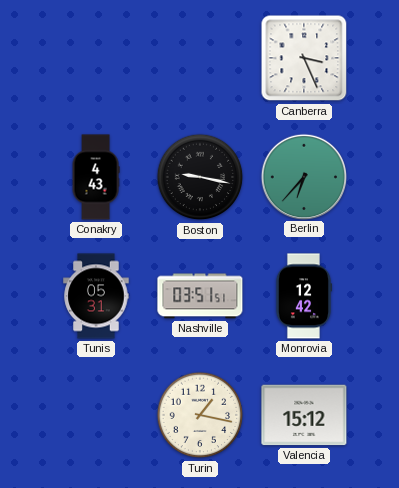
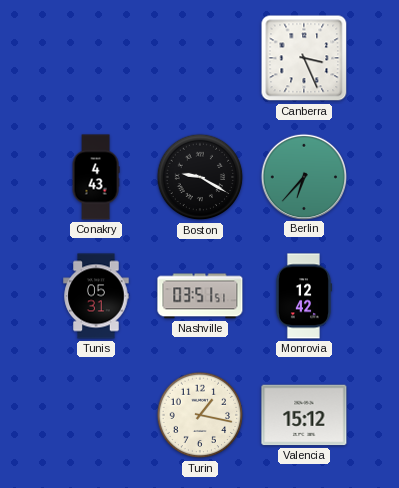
Boston: 9:17 -> 9:20
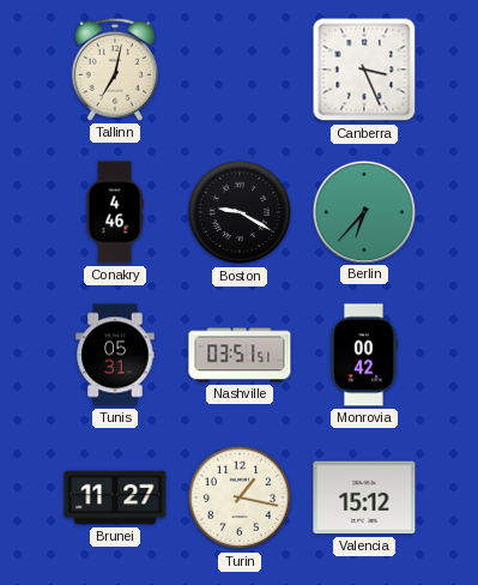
Tallinn: none -> 7:02
Conakry: 4:43 -> 4:46
Monrovia: 12:42 -> 00:42
Brunei: none -> 11:27
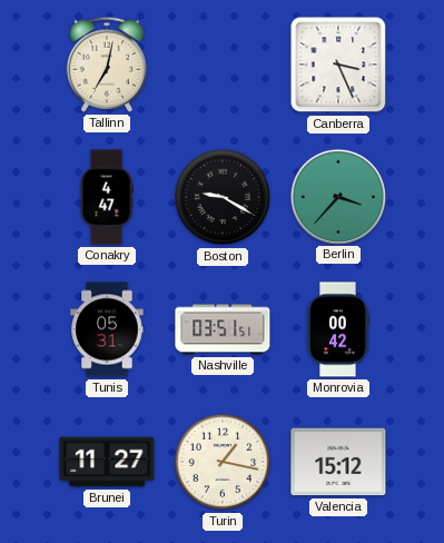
Conakry: 4:46 -> 4:47
Berlin: 6:37 -> 3:37
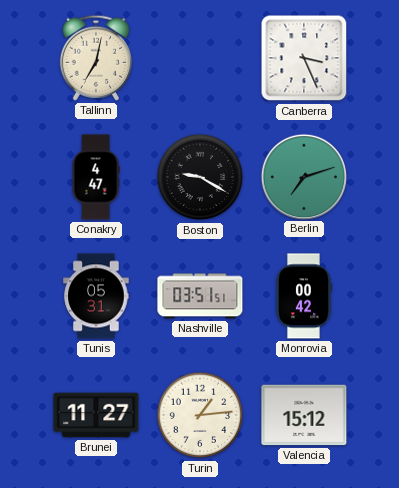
Berlin: 3:37 -> 7:12
Turin: 1:17 -> 1:14
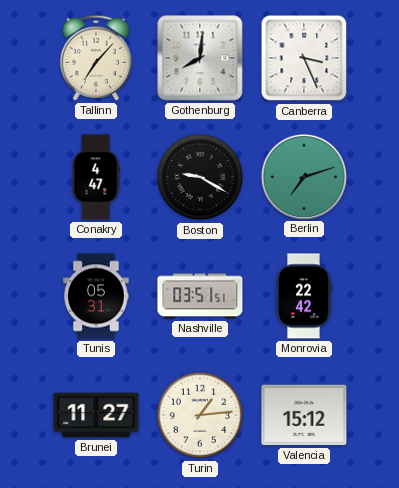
Tallinn: 7:02 -> 7:07
Gothenburg: none -> 8:01
Monrovia: 00:42 -> 22:42
